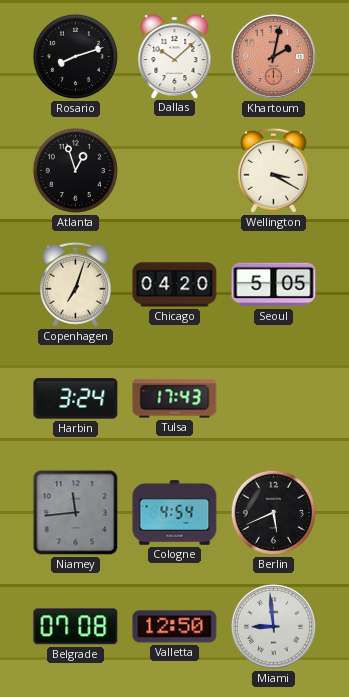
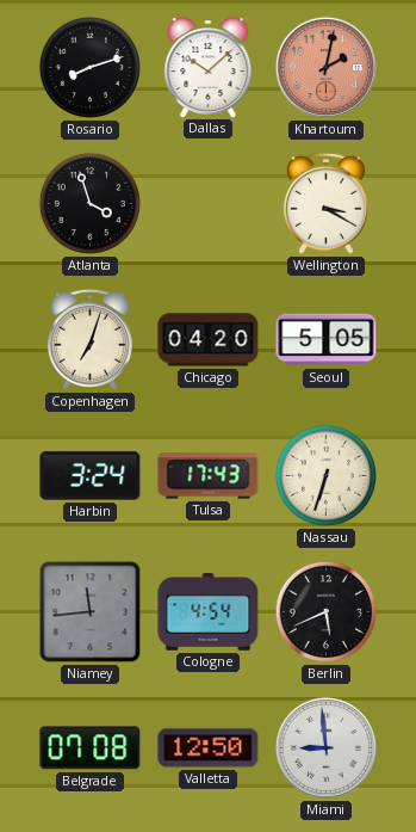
Atlanta: 12:57 -> 3:57
Nassau: none -> 6:33
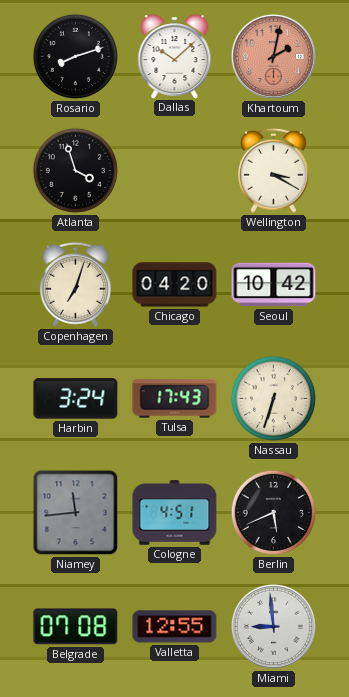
Seoul: 5:05 -> 10:42
Cologne: 4:54 -> 4:51
Valletta: 12:50 -> 12:55
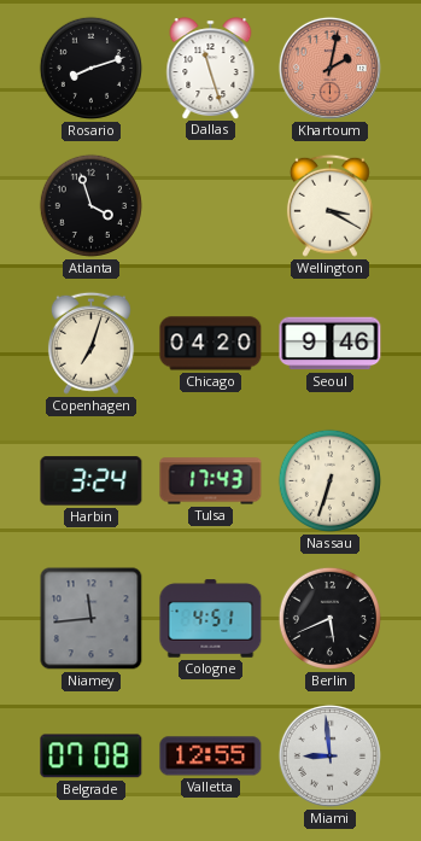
Dallas: 10:08 -> 11:27
Seoul: 10:42 -> 9:46
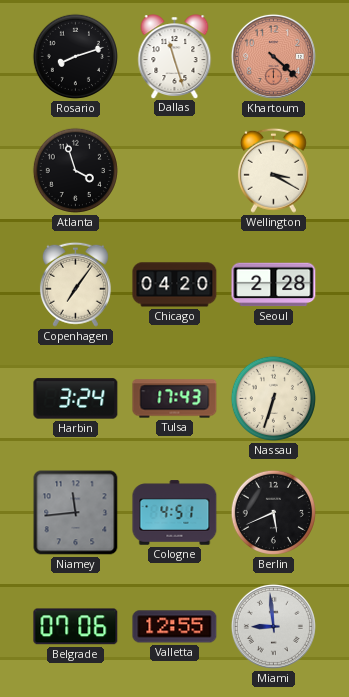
Khartoum: 2:02 -> 4:22
Copenhagen: 7:03 -> 7:06
Seoul: 9:46 -> 2:28
Belgrade: 07:08 -> 07:06
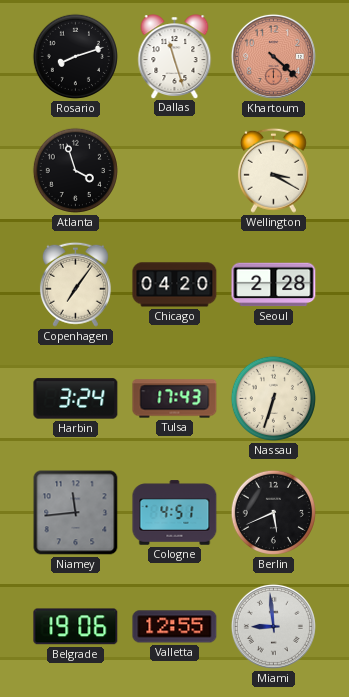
Belgrade: 07:06 -> 19:06
